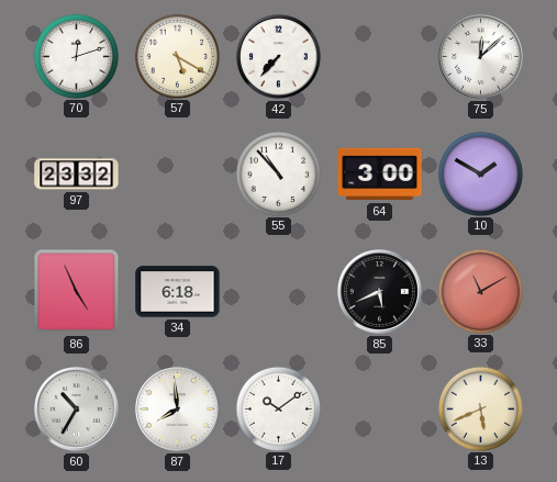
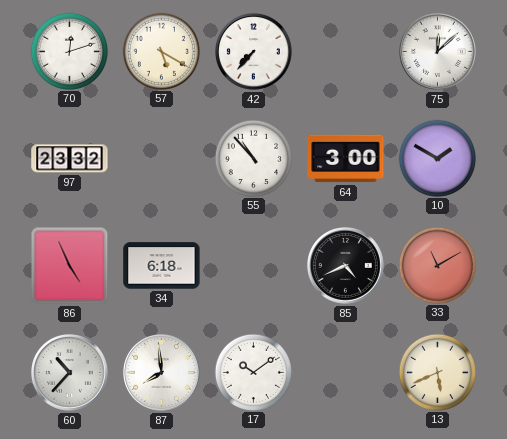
85: 5:41 -> 4:41
60: 10:35 -> 10:37
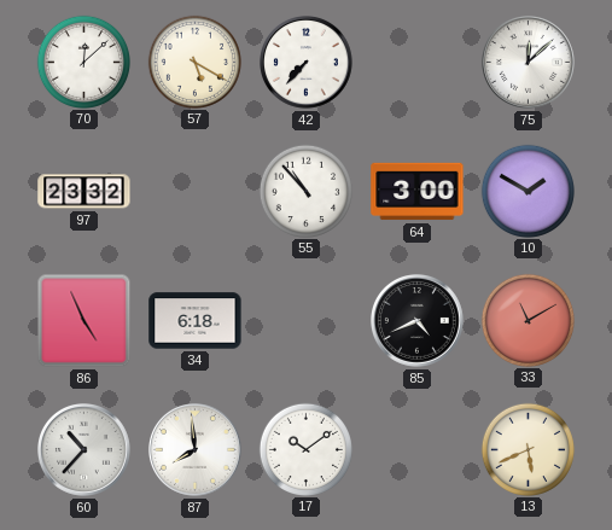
70: 12:12 -> 12:08
